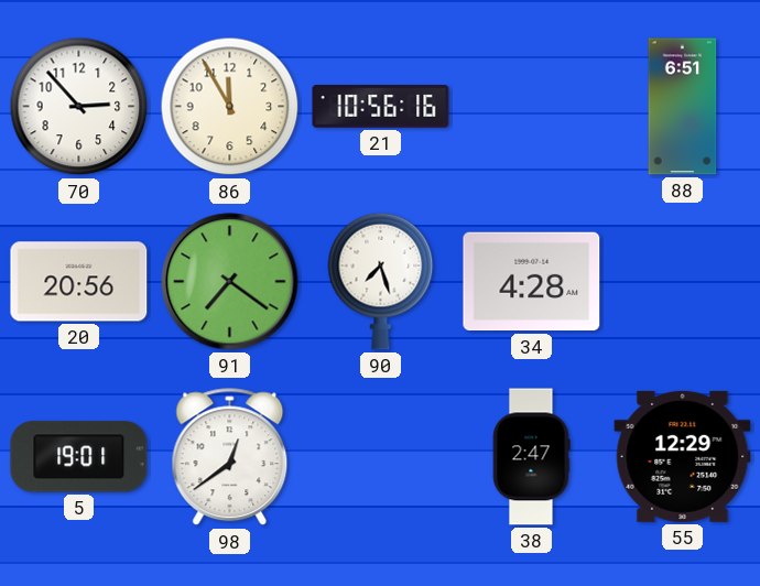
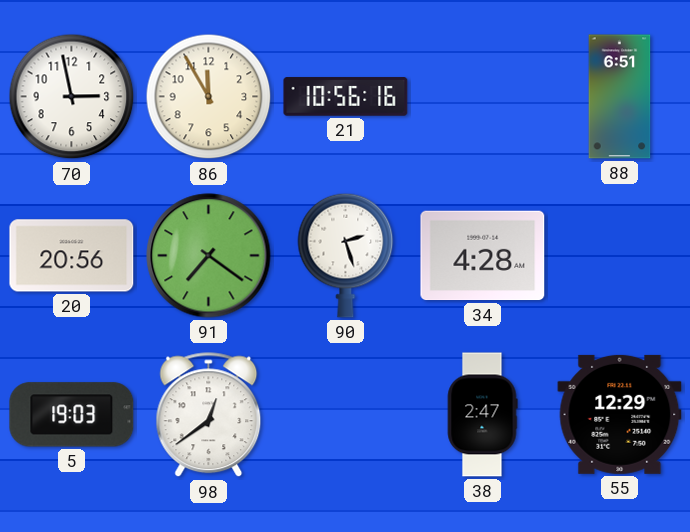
70: 2:53 -> 2:58
90: 7:27 -> 2:27
5: 19:01 -> 19:03
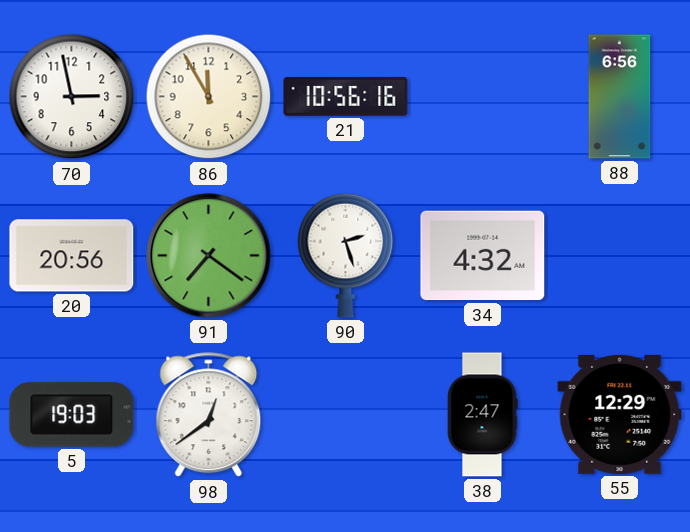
88: 6:51 -> 6:56
34: 4:28 -> 4:32
